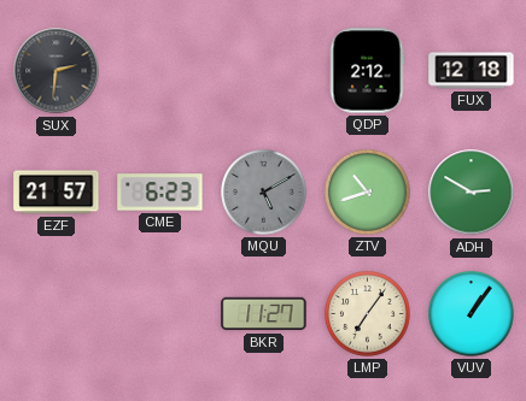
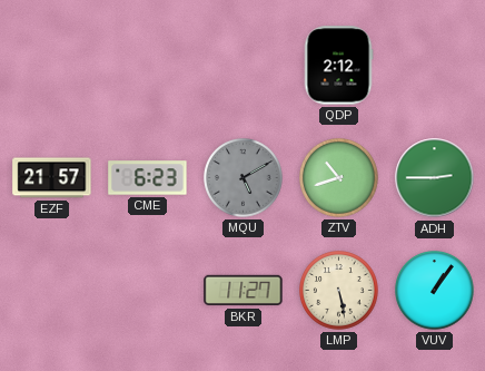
SUX: 2:31 -> none
FUX: 12:18 -> none
ADH: 2:50 -> 2:45
LMP: 7:06 -> 5:28
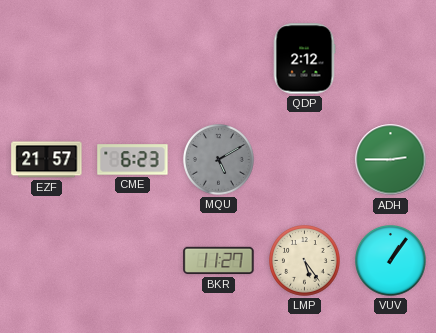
ZTV: 10:42 -> none
LMP: 5:28 -> 5:24
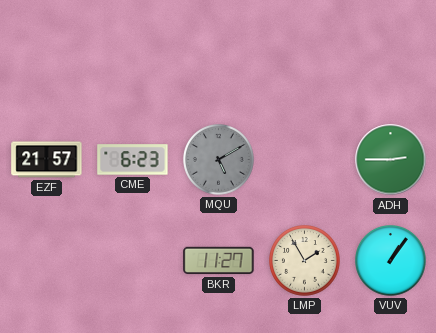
QDP: 2:12 -> none
LMP: 5:24 -> 1:55
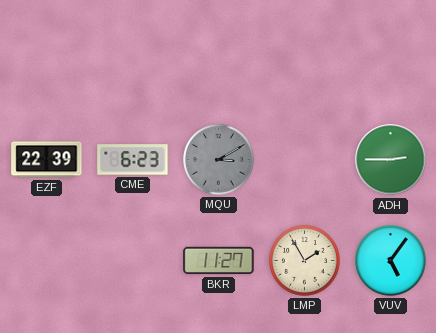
EZF: 21:57 -> 22:39
MQU: 5:10 -> 3:10
VUV: 1:06 -> 5:06
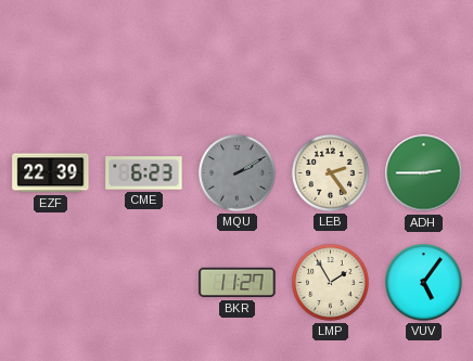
MQU: 3:10 -> 2:10
LEB: none -> 2:24
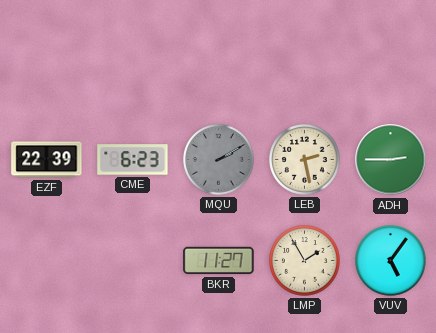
LEB: 2:24 -> 2:28
